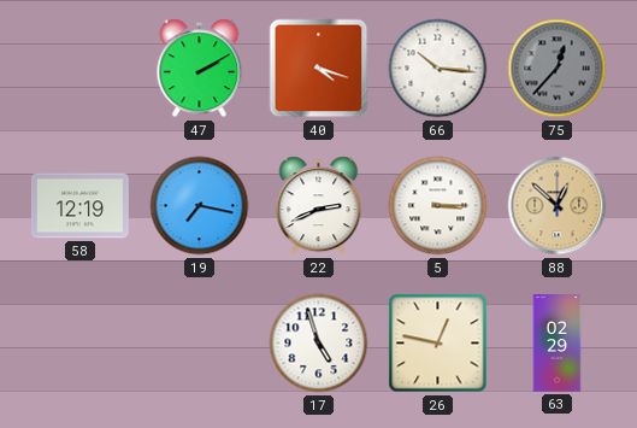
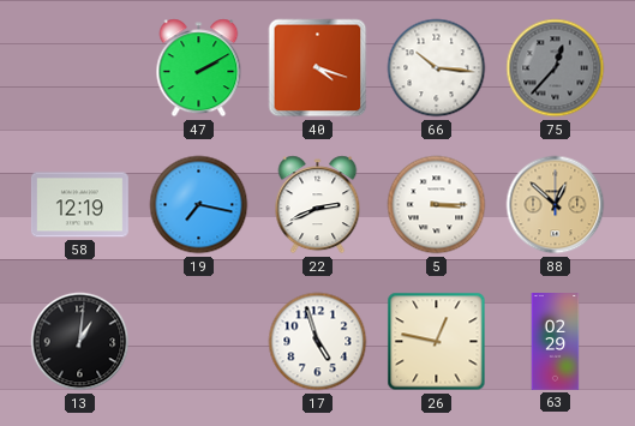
13: none -> 1:01
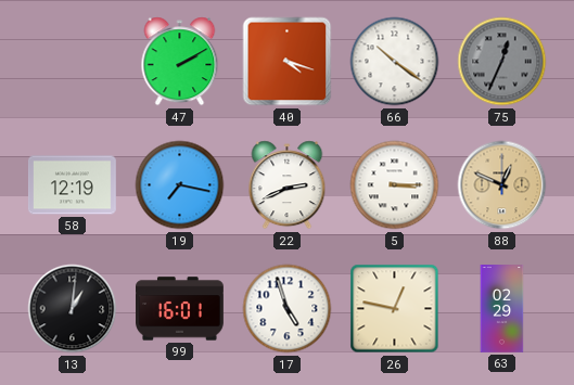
66: 10:16 -> 10:21
75: 12:37 -> 12:34
88: 12:52 -> 12:49
99: none -> 16:01
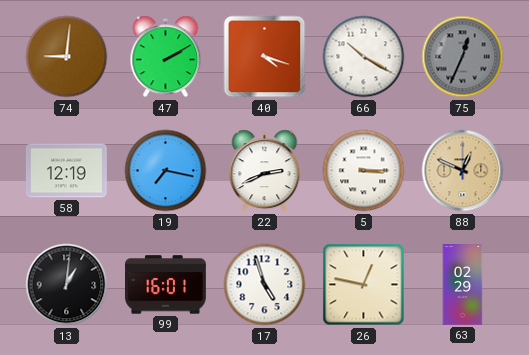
74: none -> 9:01
66: 10:21 -> 10:20
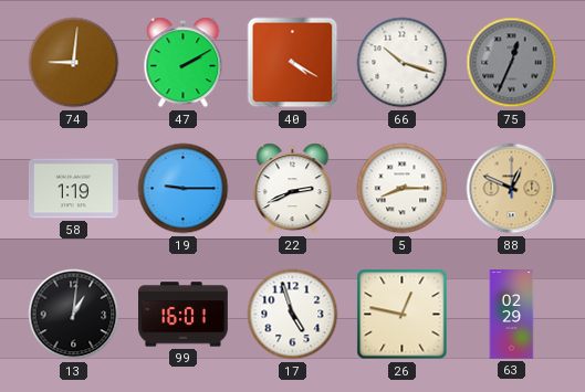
40: 4:18 -> 4:20
66: 10:20 -> 10:18
58: 12:19 -> 1:19
19: 7:17 -> 9:15
5: 3:15 -> 8:15
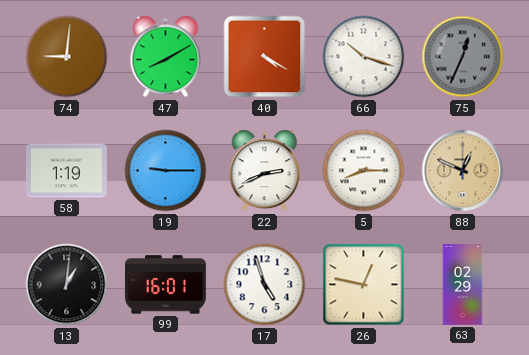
47: 2:10 -> 8:10
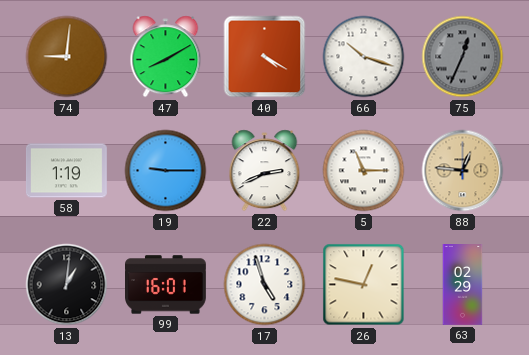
5: 8:15 -> 11:15
88: 12:49 -> 12:46
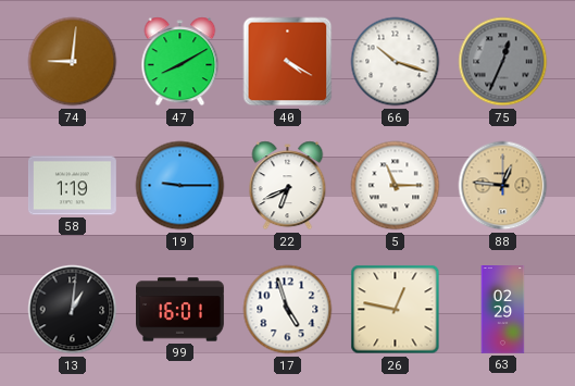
22: 2:41 -> 6:41
